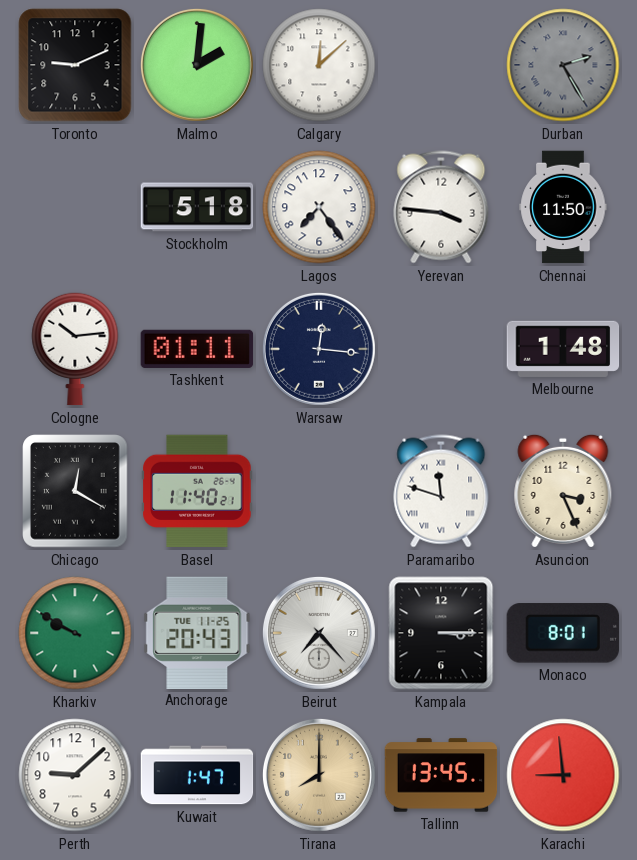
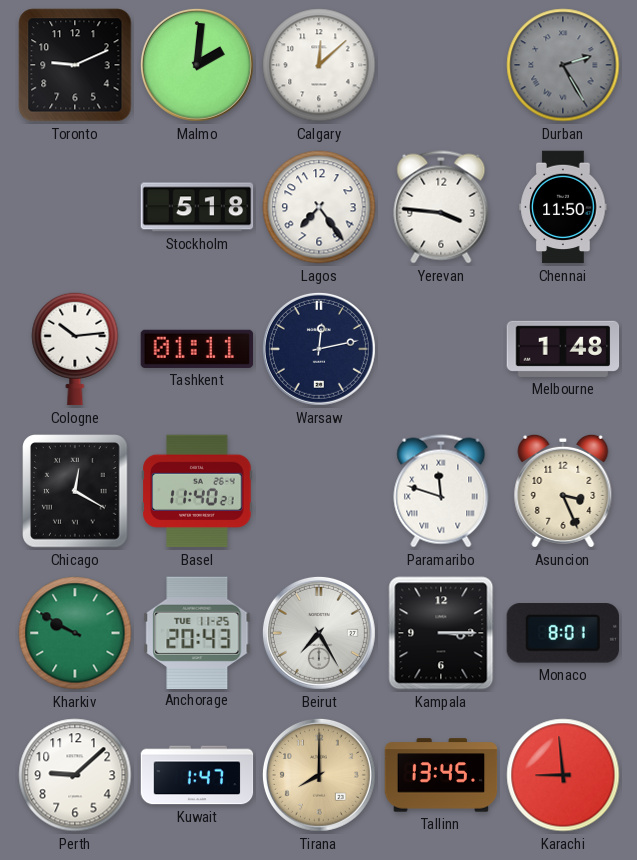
Warsaw: 12:16 -> 12:13
Beirut: 7:23 -> 7:25
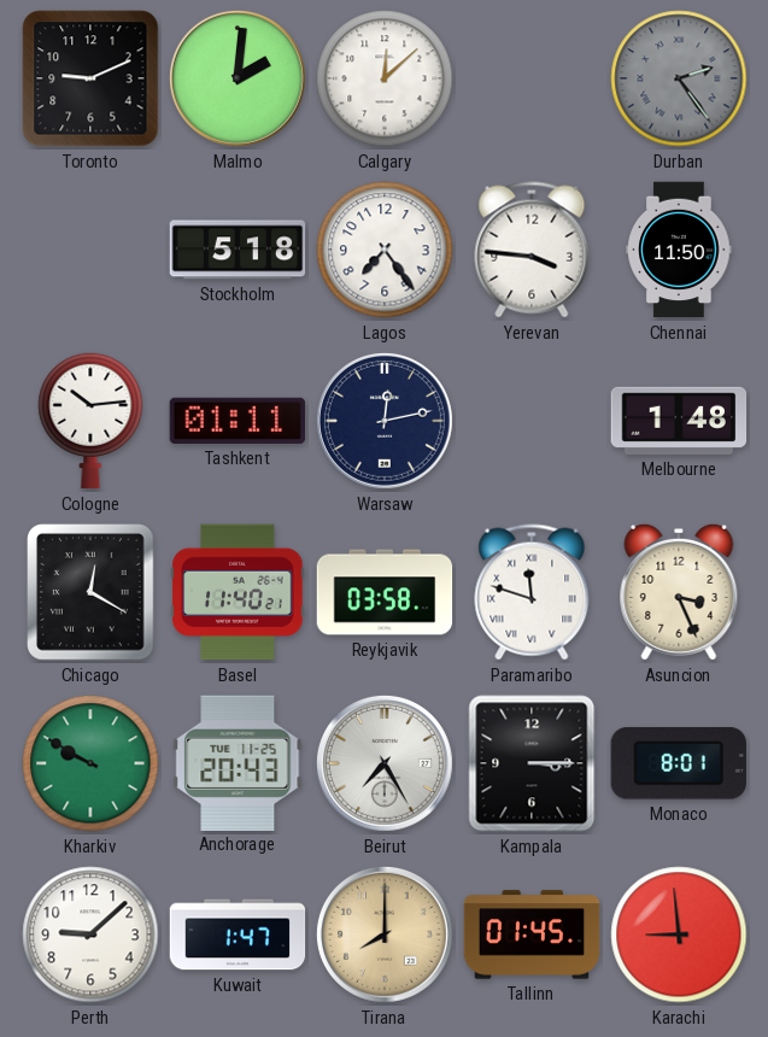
Durban: 2:25 -> 2:24
Reykjavik: none -> 03:58
Tallinn: 13:45 -> 01:45
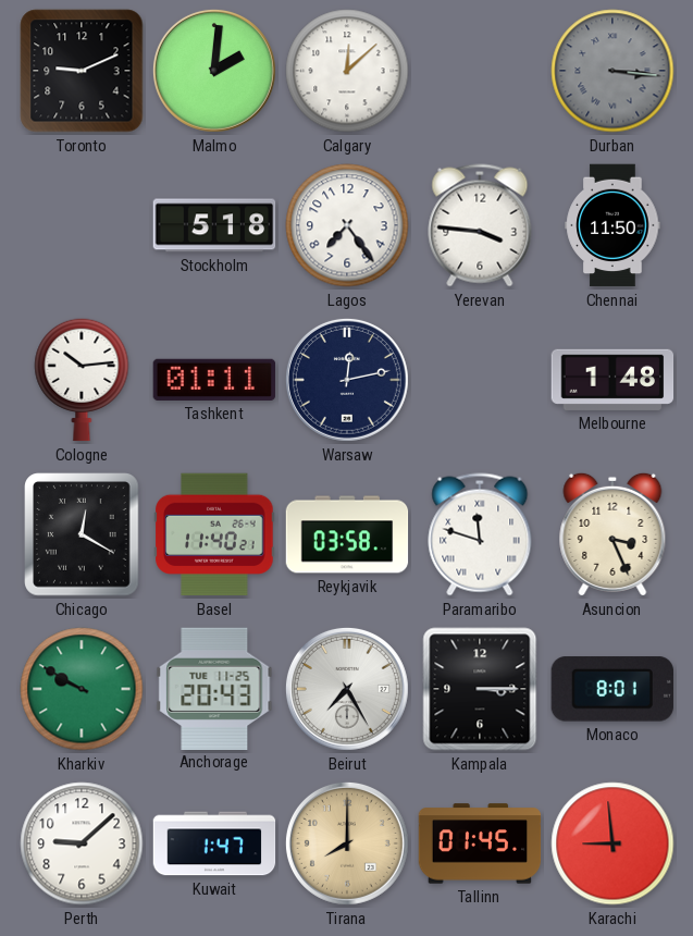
Durban: 2:24 -> 3:16
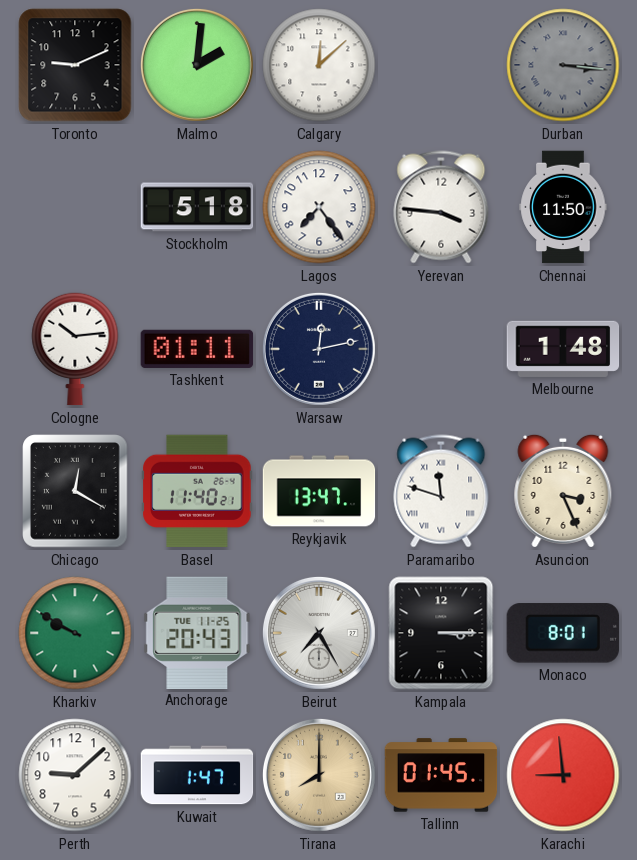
Reykjavik: 03:58 -> 13:47
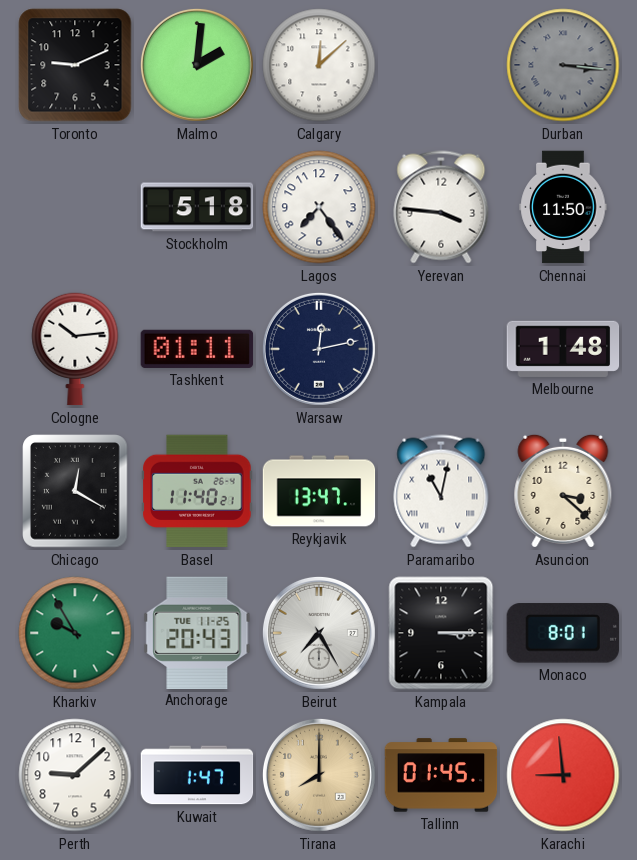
Paramaribo: 11:48 -> 11:02
Asuncion: 3:26 -> 3:22
Kharkiv: 9:50 -> 9:55
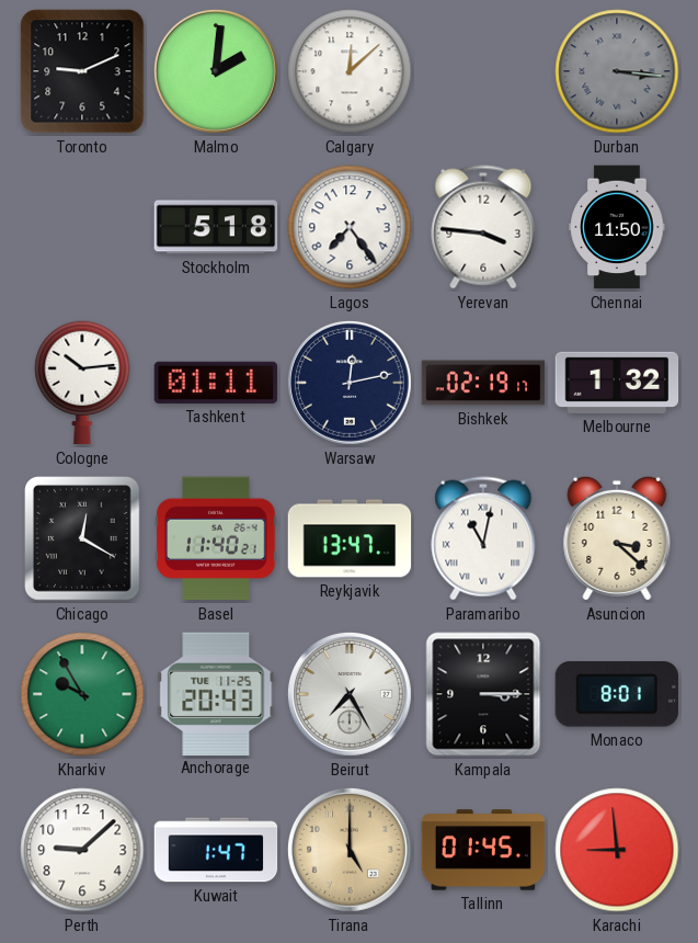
Bishkek: none -> 02:19
Melbourne: 1:48 -> 1:32
Tirana: 8:00 -> 5:00
